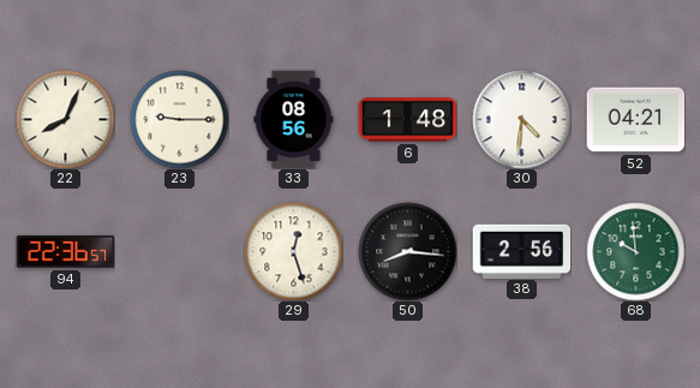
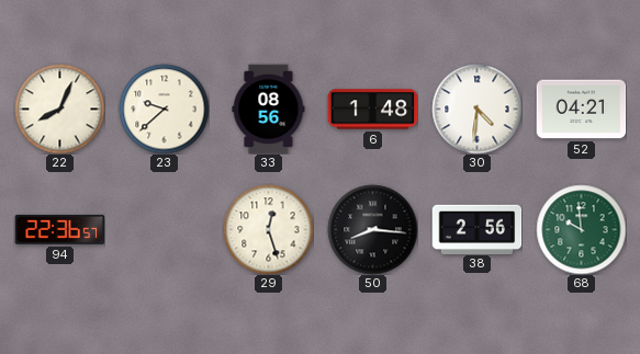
23: 9:15 -> 9:38
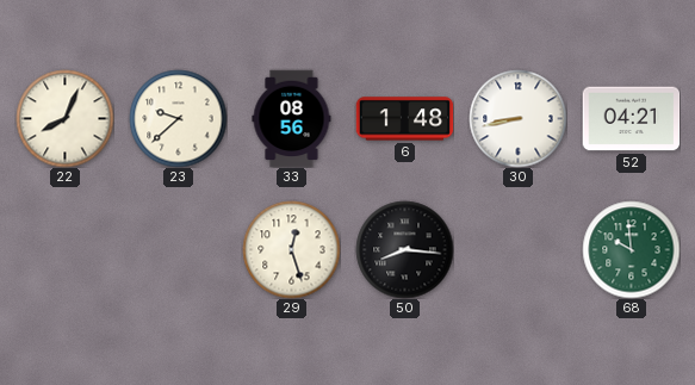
30: 4:31 -> 8:43
94: 22:36 -> none
38: 2:56 -> none
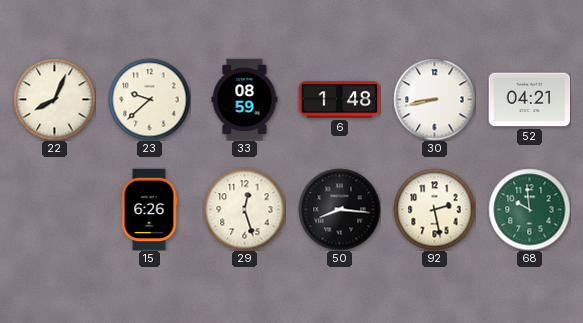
33: 08:56 -> 08:59
15: none -> 6:26
92: none -> 2:28
